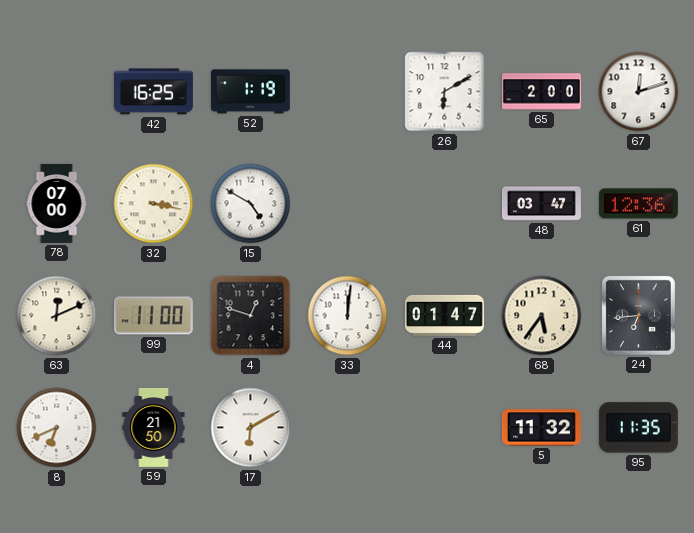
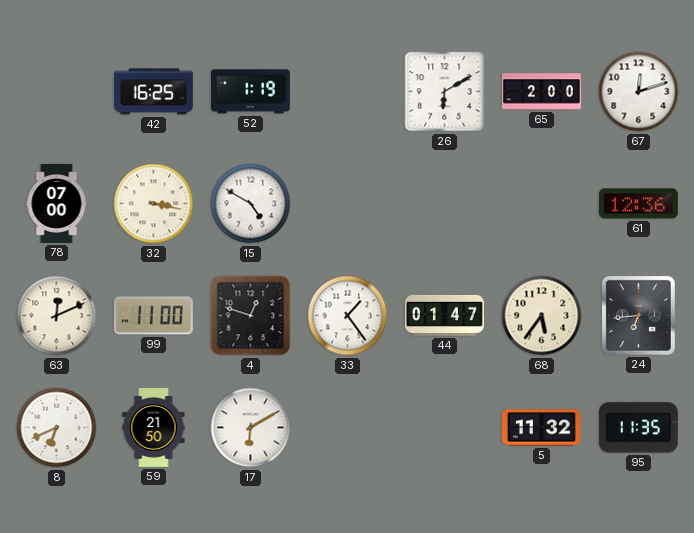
48: 03:47 -> none
33: 12:01 -> 1:24
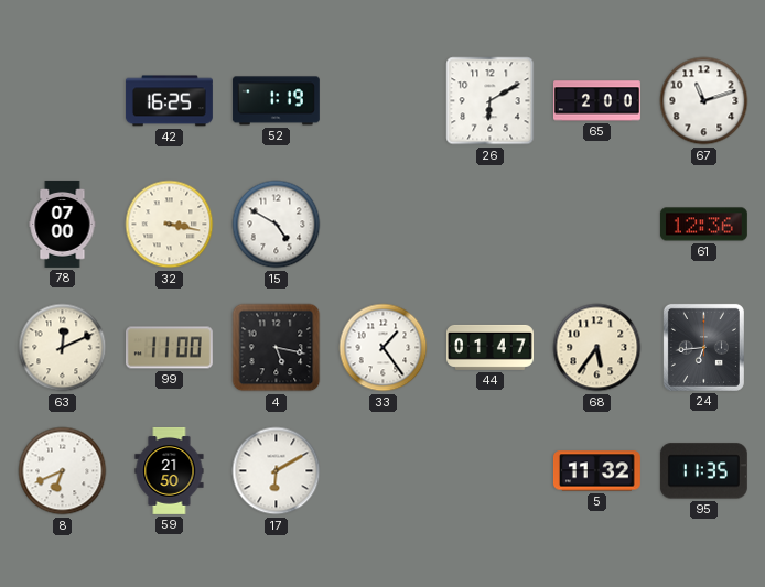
67: 12:12 -> 11:12
4: 12:48 -> 5:17
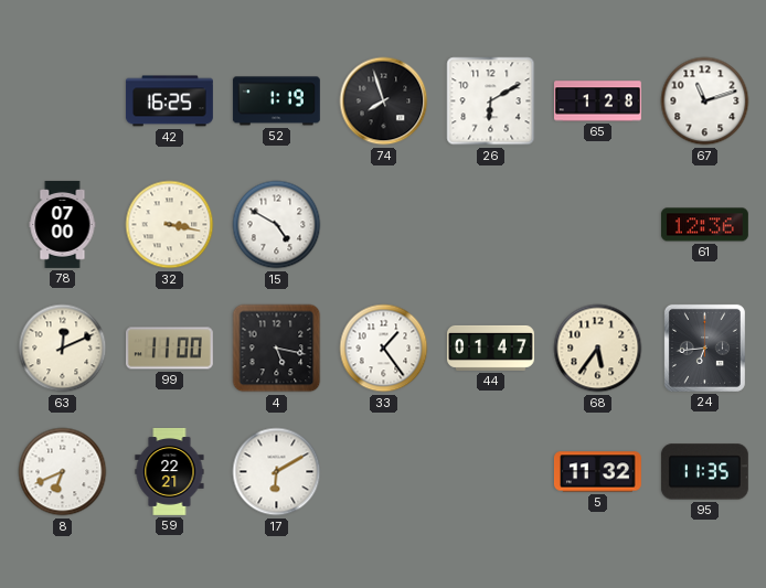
74: none -> 7:57
65: 2:00 -> 1:28
59: 21:50 -> 22:21
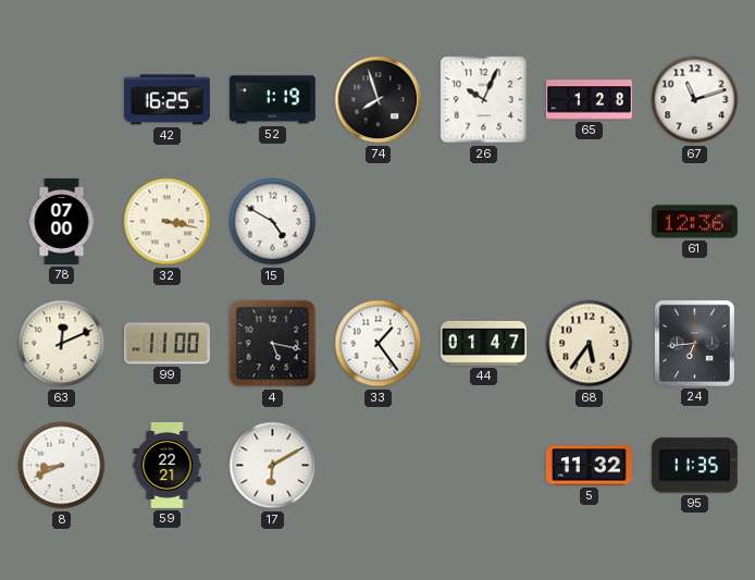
26: 6:10 -> 10:04
8: 6:41 -> 8:41
